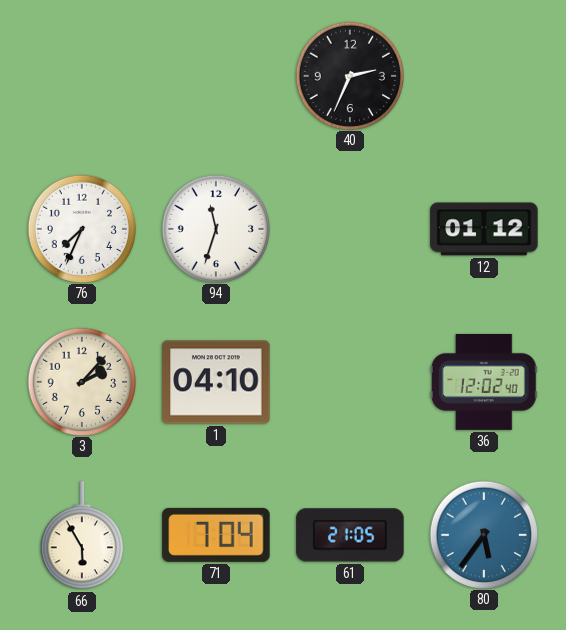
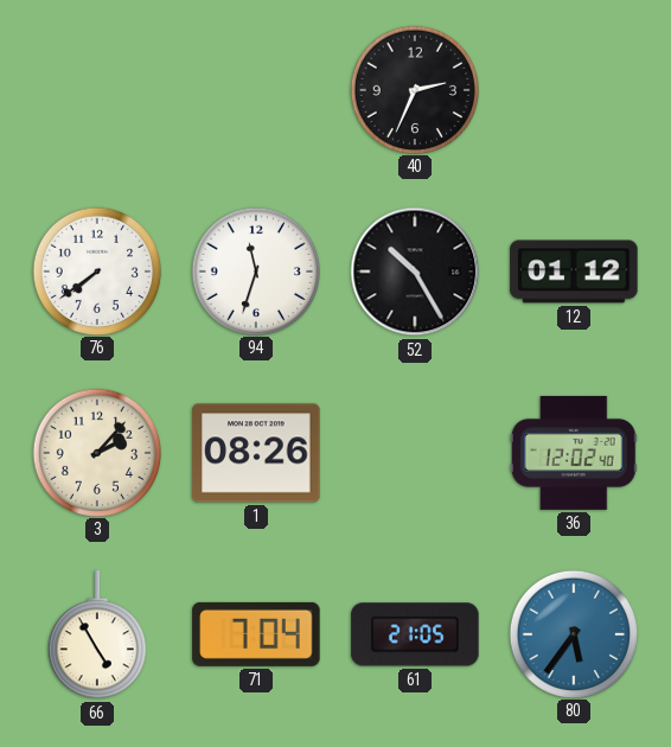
76: 7:34 -> 7:39
52: none -> 10:25
1: 04:10 -> 08:26
66: 5:55 -> 4:55
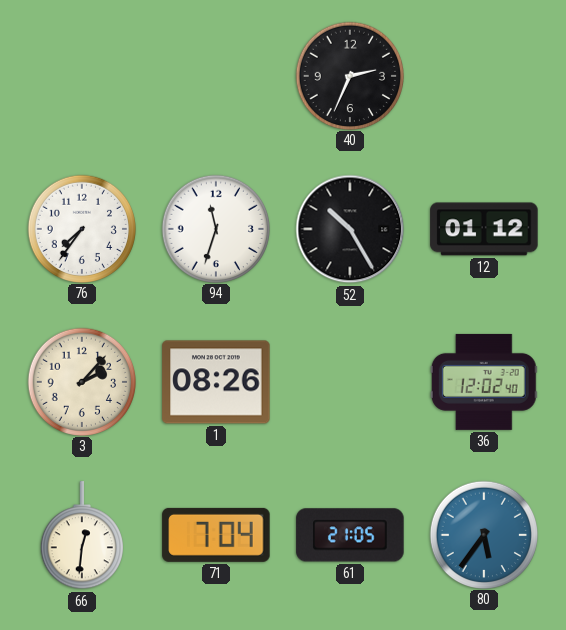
76: 7:39 -> 7:36
66: 4:55 -> 12:31
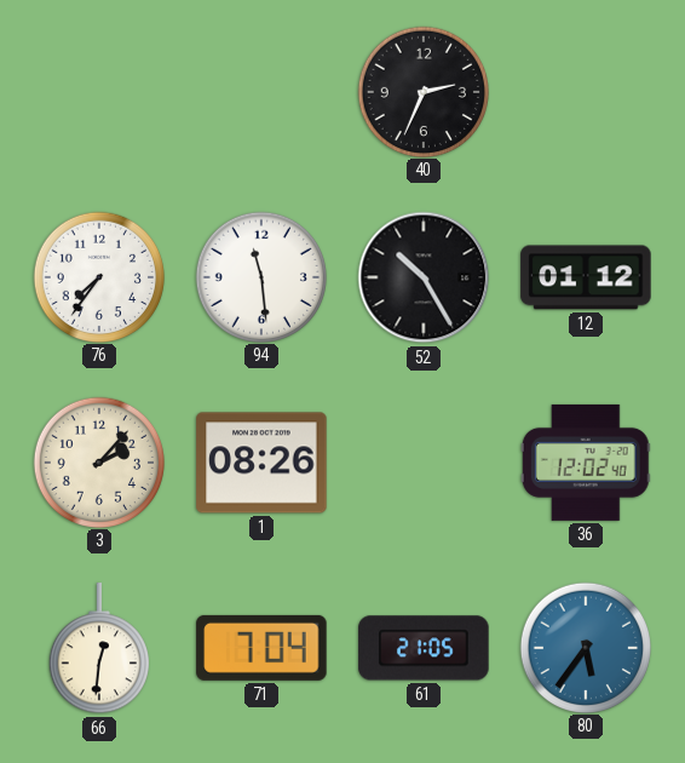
94: 11:33 -> 11:29
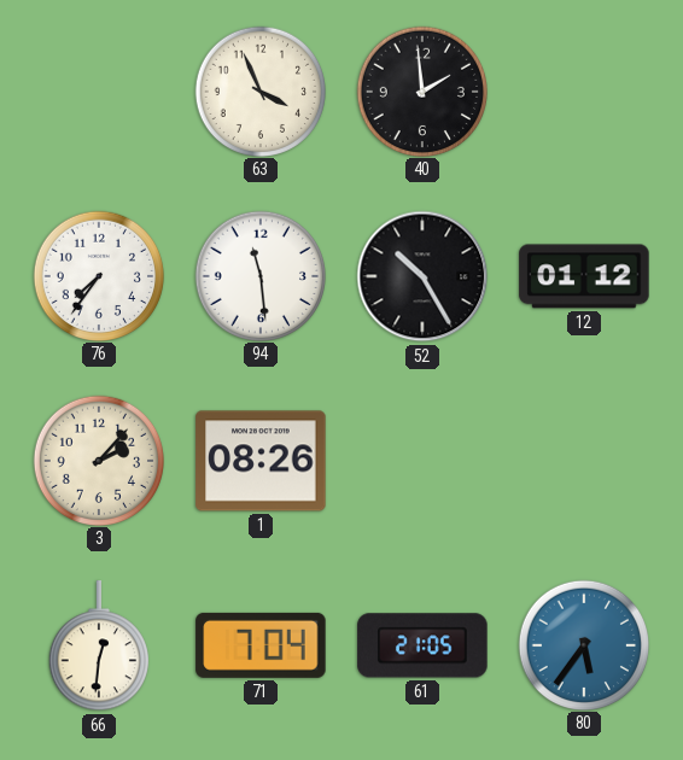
63: none -> 3:56
40: 2:34 -> 1:59
36: 12:02 -> none
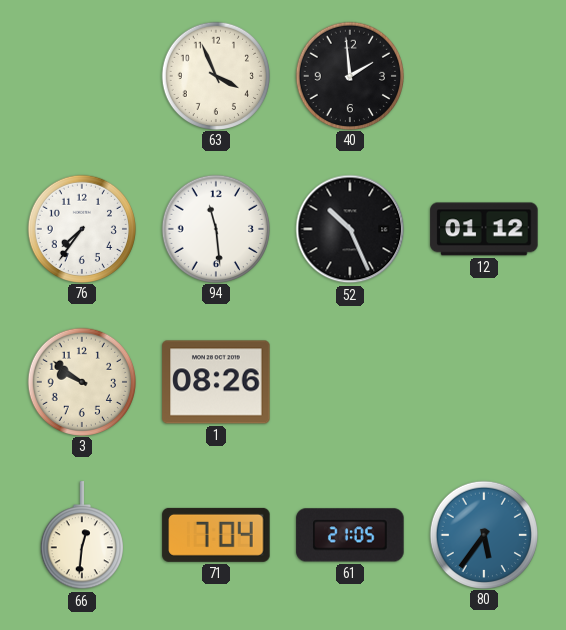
52: 10:25 -> 10:26
3: 2:07 -> 9:51
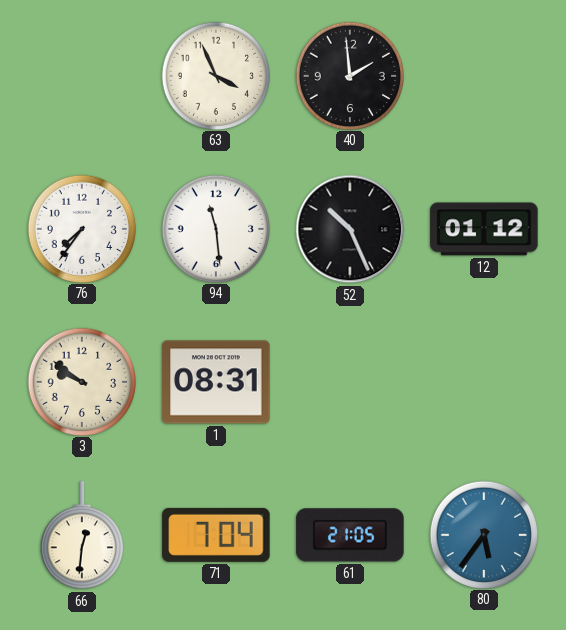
1: 08:26 -> 08:31
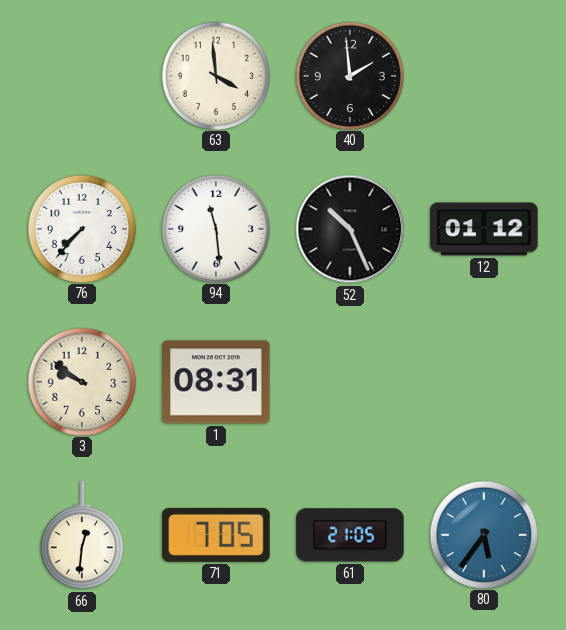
63: 3:56 -> 3:59
76: 7:36 -> 7:37
71: 7:04 -> 7:05
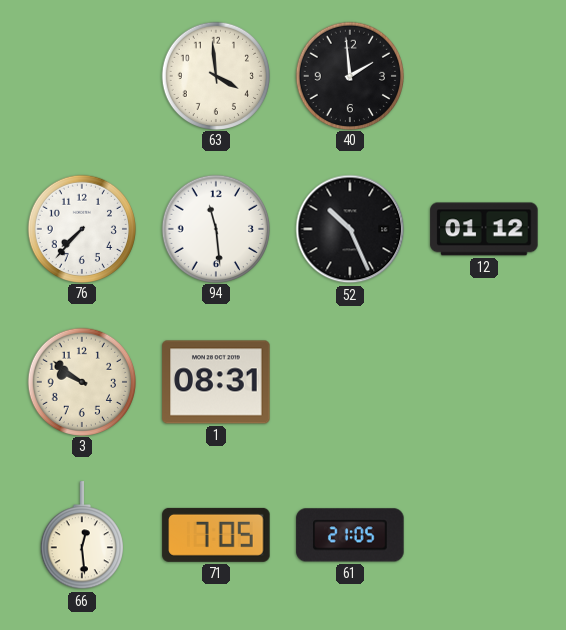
66: 12:31 -> 12:29
80: 5:36 -> none
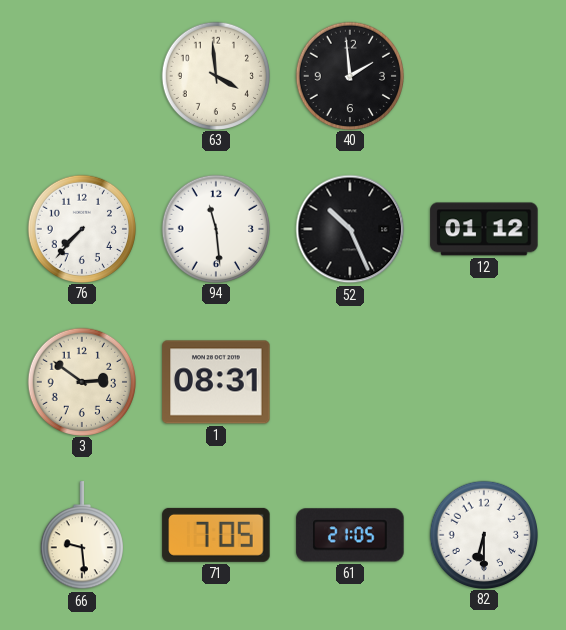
3: 9:51 -> 2:51
66: 12:29 -> 9:29
82: none -> 6:30
